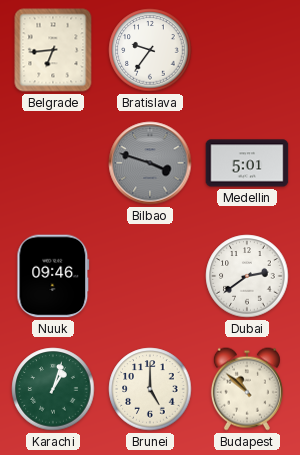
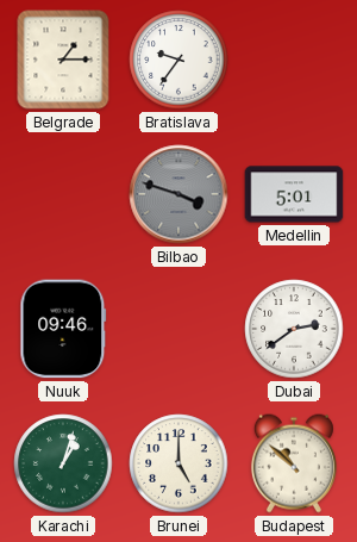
Belgrade: 6:44 -> 1:15
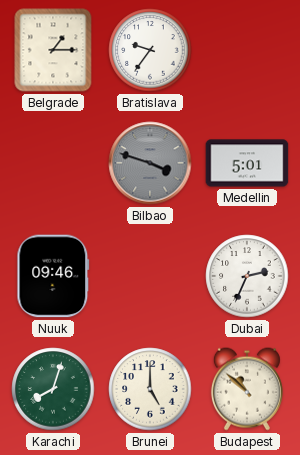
Dubai: 2:39 -> 2:34
Karachi: 1:03 -> 8:03
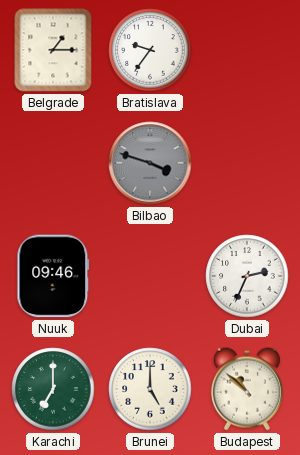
Medellin: 5:01 -> none
Karachi: 8:03 -> 7:00
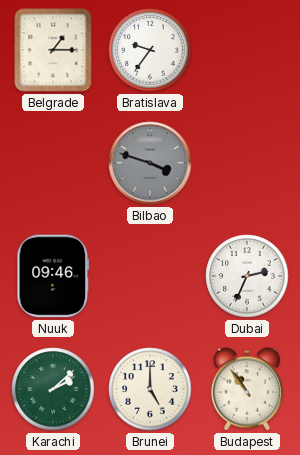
Karachi: 7:00 -> 2:08
Budapest: 10:52 -> 10:54
